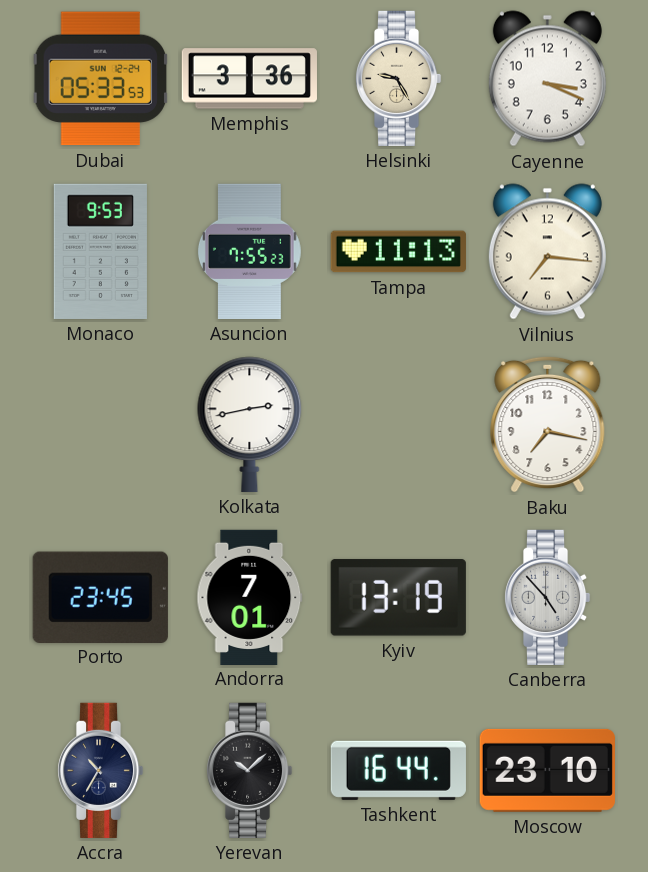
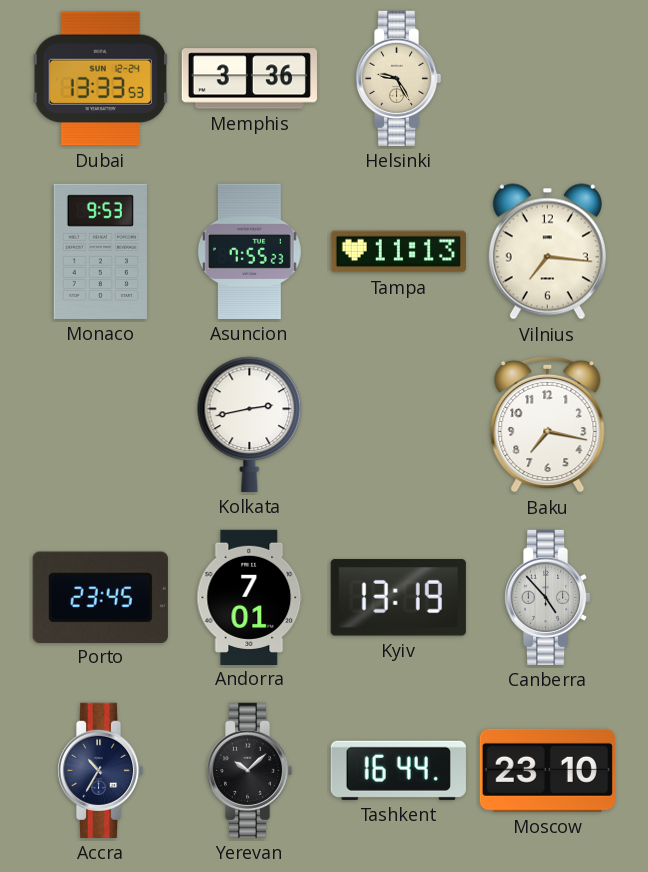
Dubai: 05:33 -> 13:33
Cayenne: 3:19 -> none
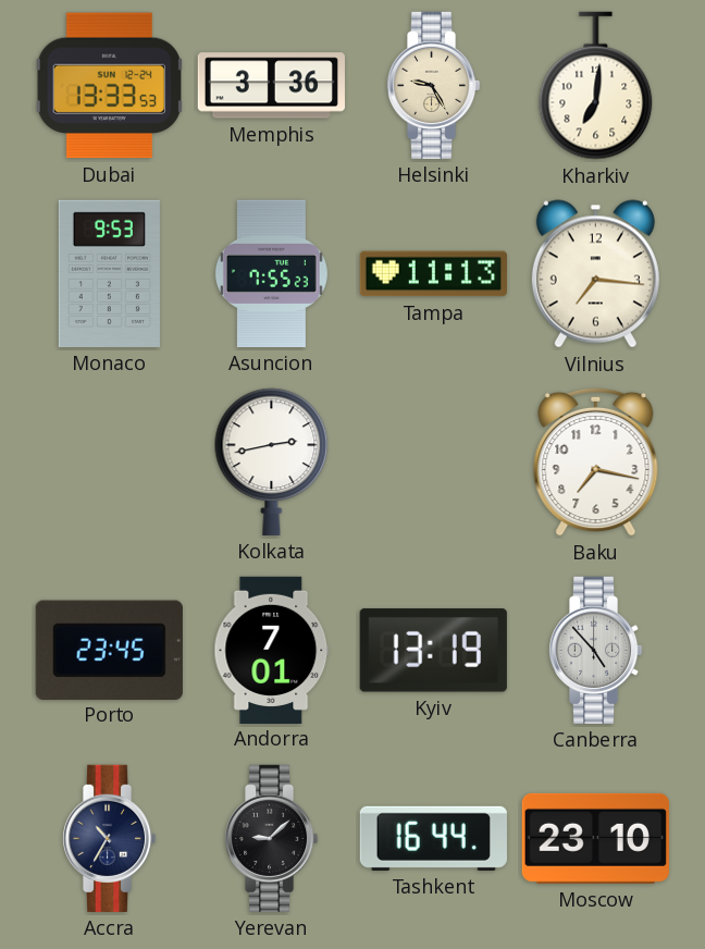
Kharkiv: none -> 7:01
Yerevan: 10:08 -> 9:08
